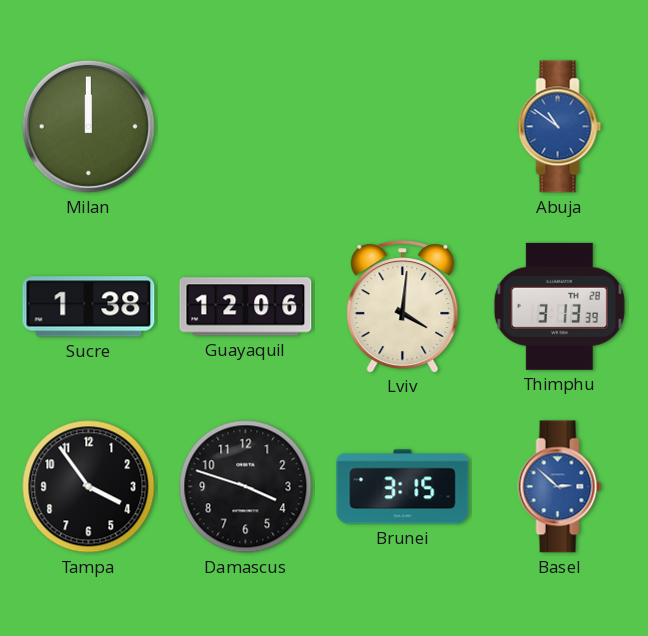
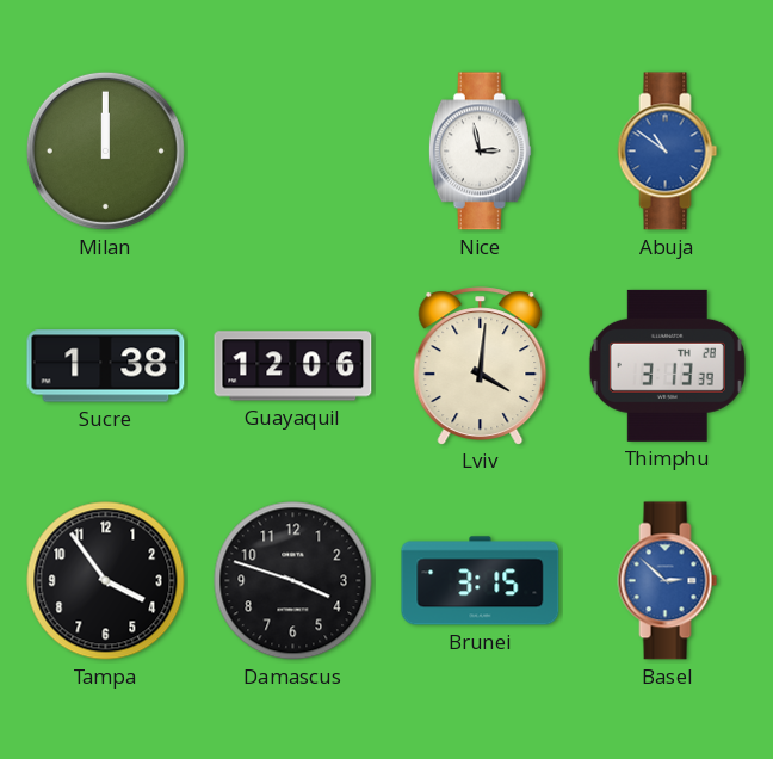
Nice: none -> 2:58
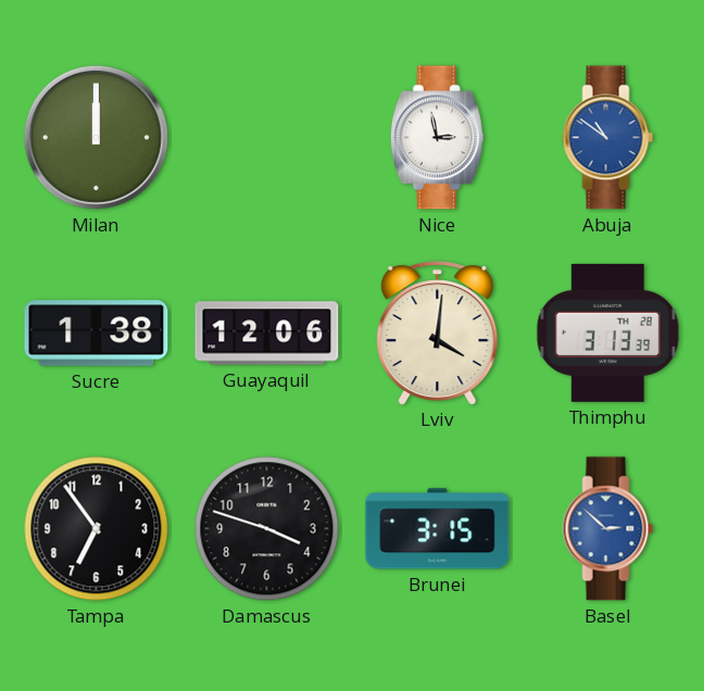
Tampa: 3:54 -> 6:54
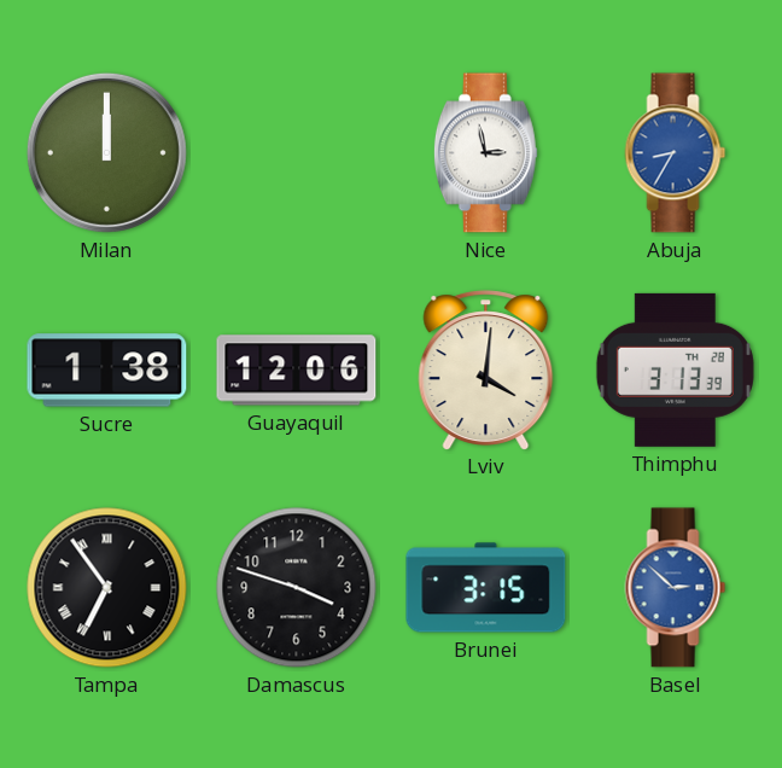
Abuja: 10:51 -> 8:35
Tampa numerals: Arabic -> Roman
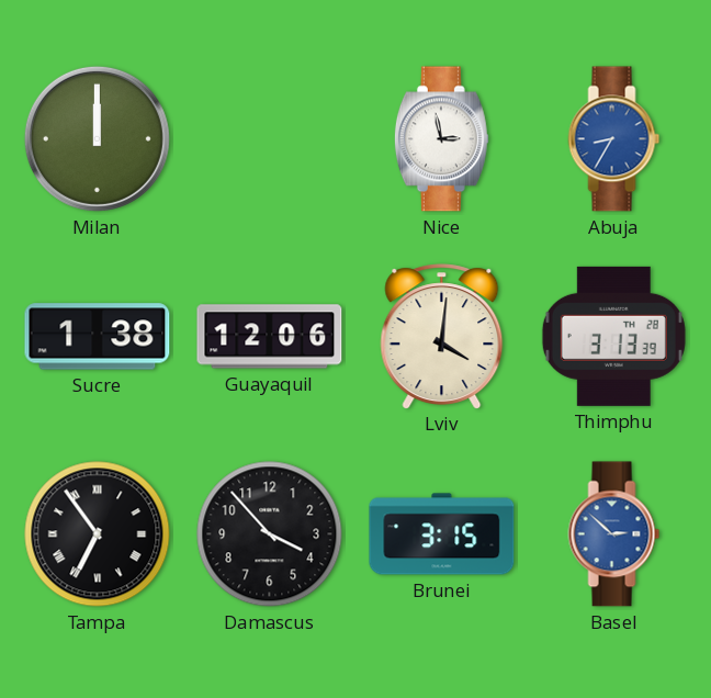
Damascus: 3:48 -> 3:53
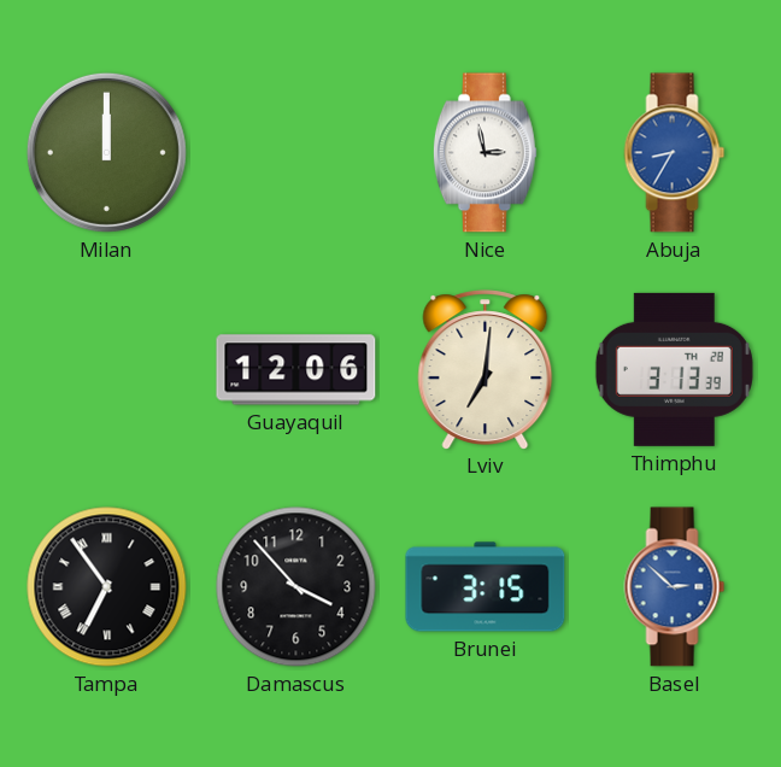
Sucre: 1:38 -> none
Lviv: 4:01 -> 7:01
